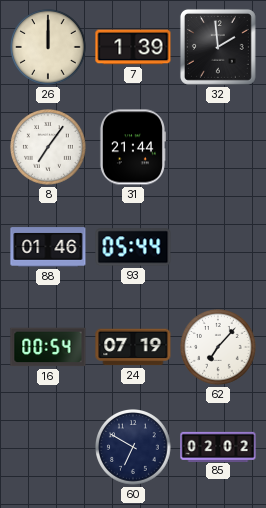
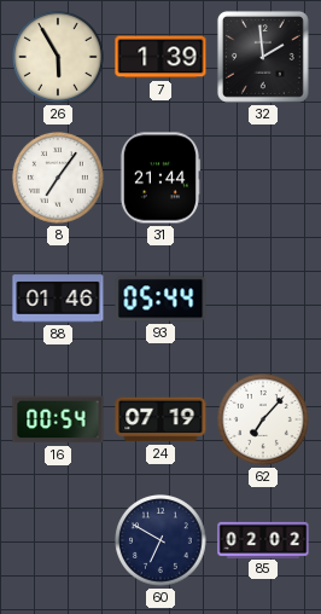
26: 12:00 -> 5:55
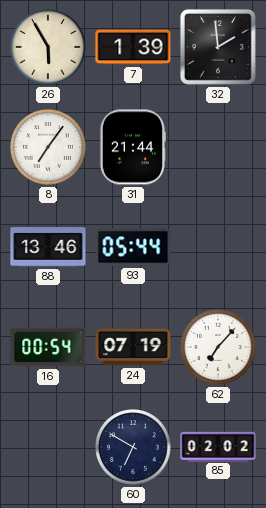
88: 01:46 -> 13:46
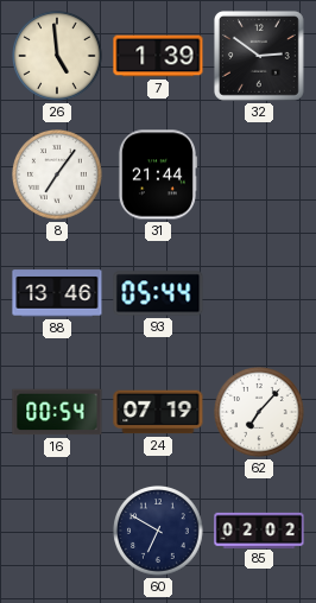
26: 5:55 -> 4:59
32: 1:59 -> 2:51
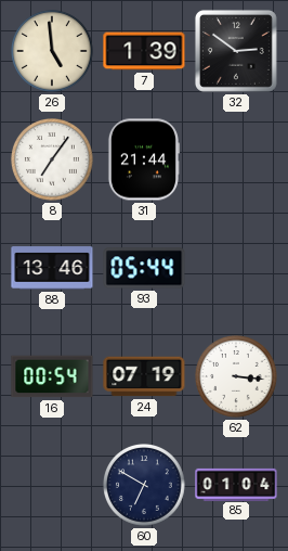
62: 7:07 -> 3:16
85: 02:02 -> 01:04
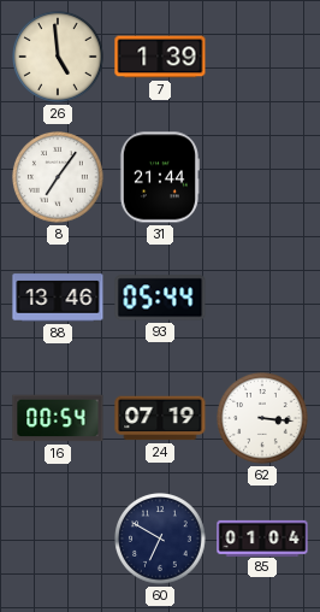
32: 2:51 -> none
